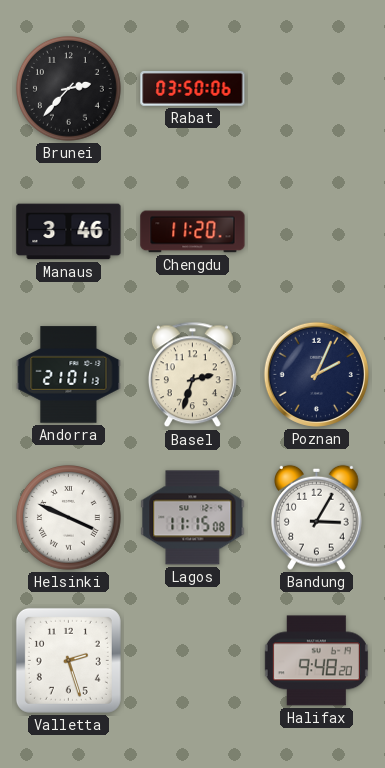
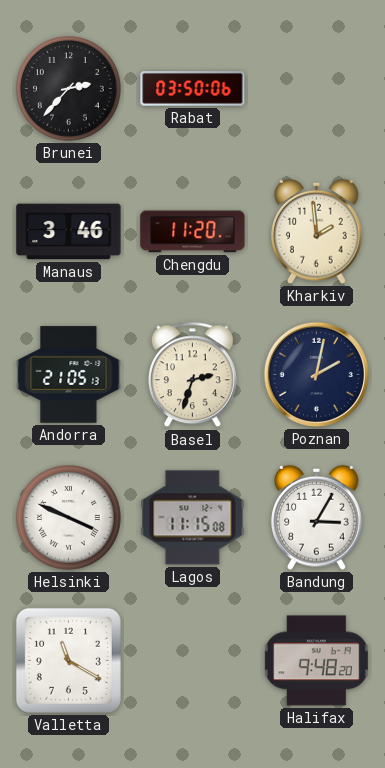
Kharkiv: none -> 1:59
Andorra: 21:01 -> 21:05
Poznan: 2:04 -> 2:02
Valletta: 2:27 -> 11:20
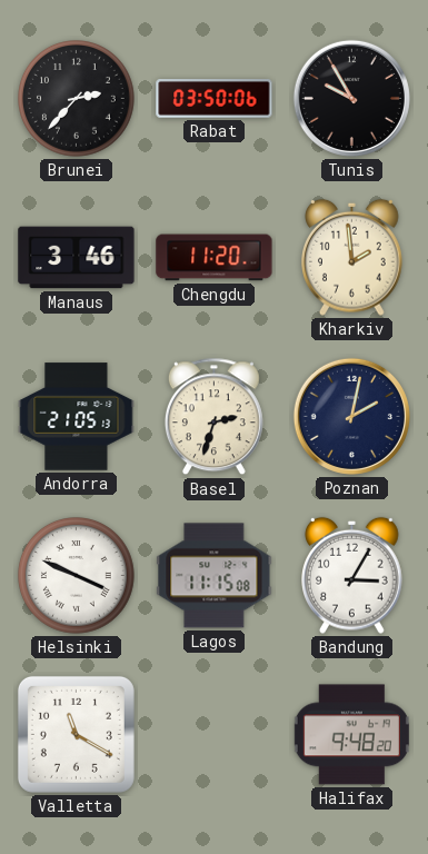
Tunis: none -> 9:55
